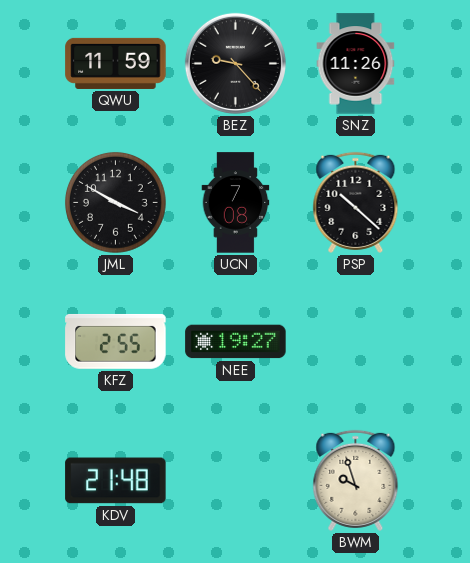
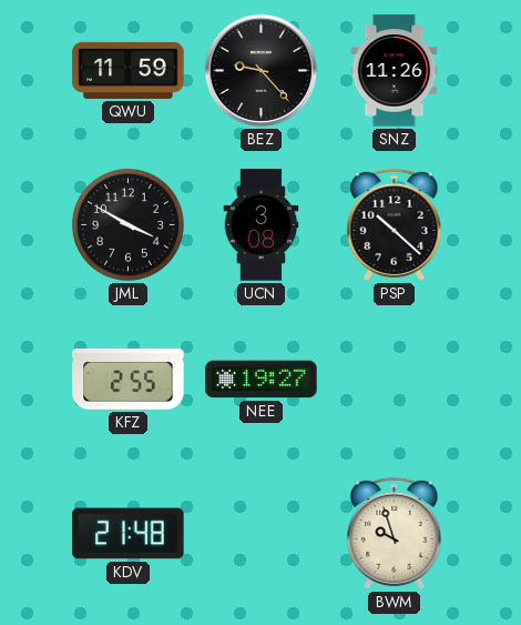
UCN: 7:08 -> 3:08
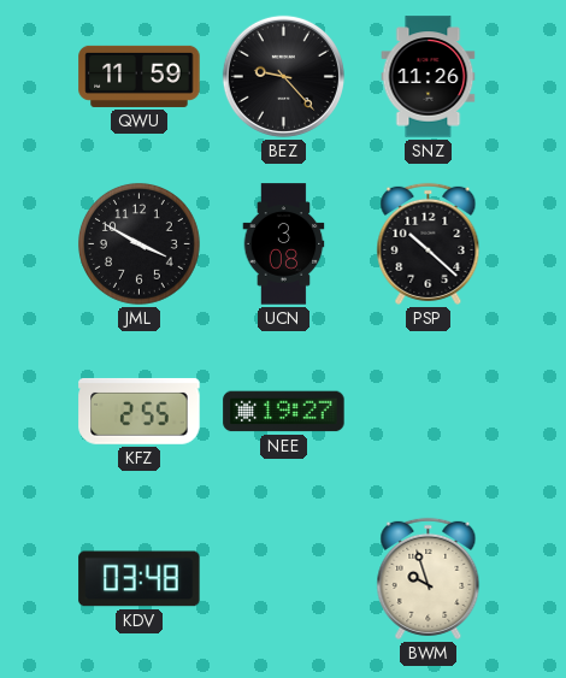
KDV: 21:48 -> 03:48
